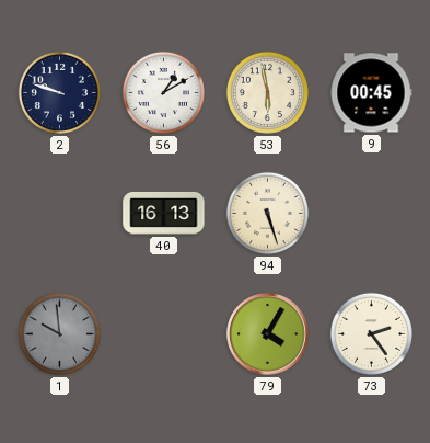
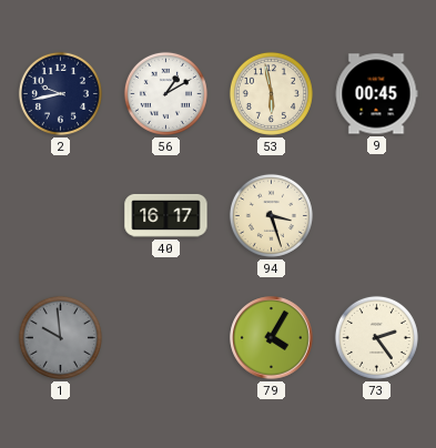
2: 9:48 -> 9:43
40: 16:13 -> 16:17
94: 5:27 -> 3:27
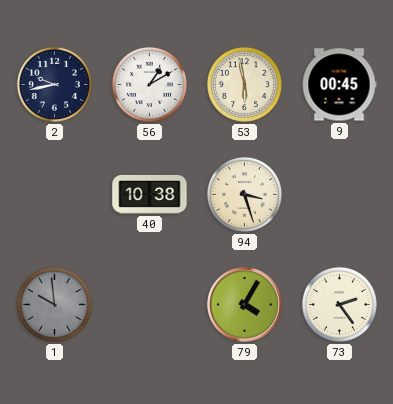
40: 16:17 -> 10:38
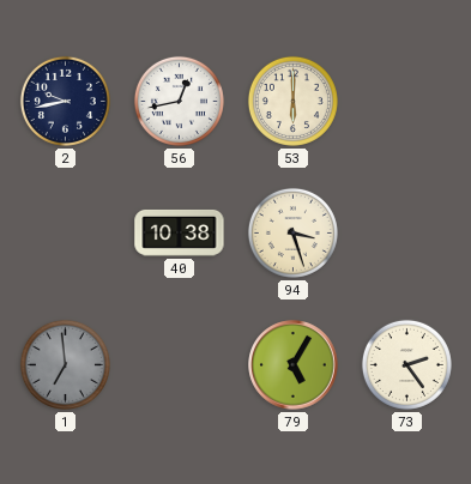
56: 1:10 -> 12:43
53: 5:58 -> 6:00
9: 00:45 -> none
1: 9:59 -> 6:59
79: 4:05 -> 5:05
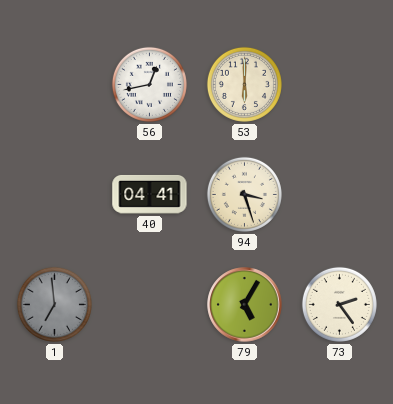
2: 9:43 -> none
40: 10:38 -> 04:41
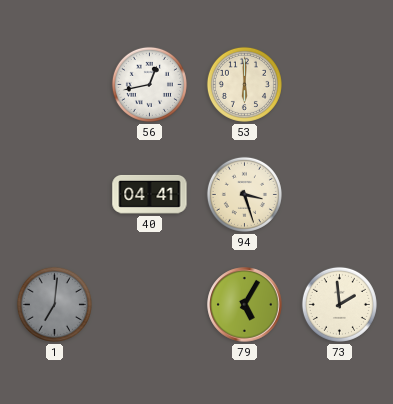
1: 6:59 -> 7:01
73: 2:24 -> 1:59
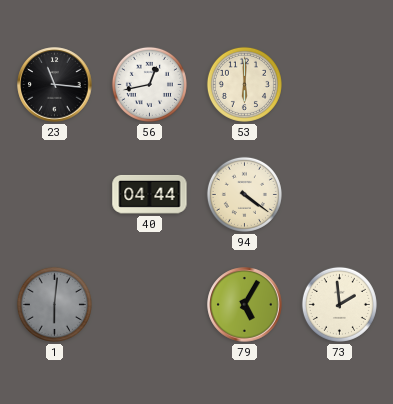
23: none -> 11:16
40: 04:41 -> 04:44
94: 3:27 -> 4:21
1: 7:01 -> 6:01
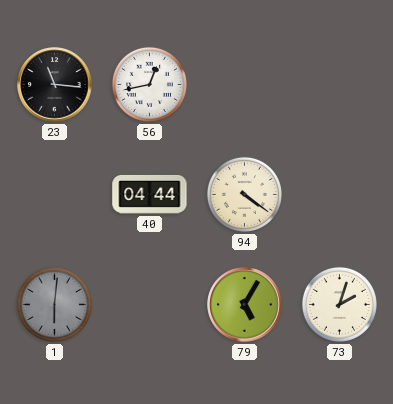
53: 6:00 -> none
73: 1:59 -> 2:03
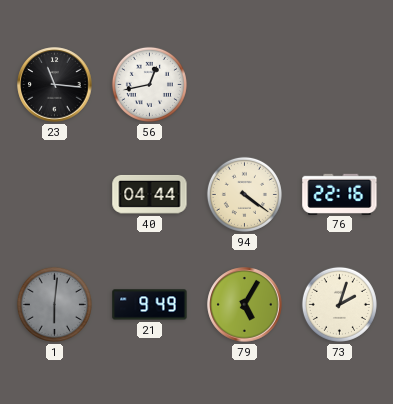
76: none -> 22:16
21: none -> 9:49
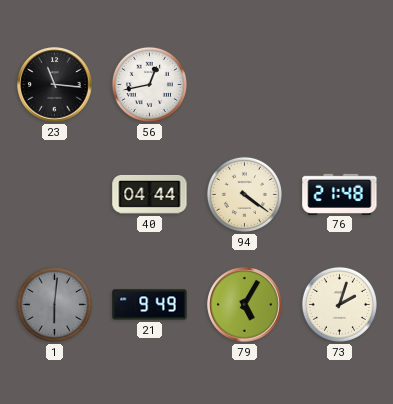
76: 22:16 -> 21:48
